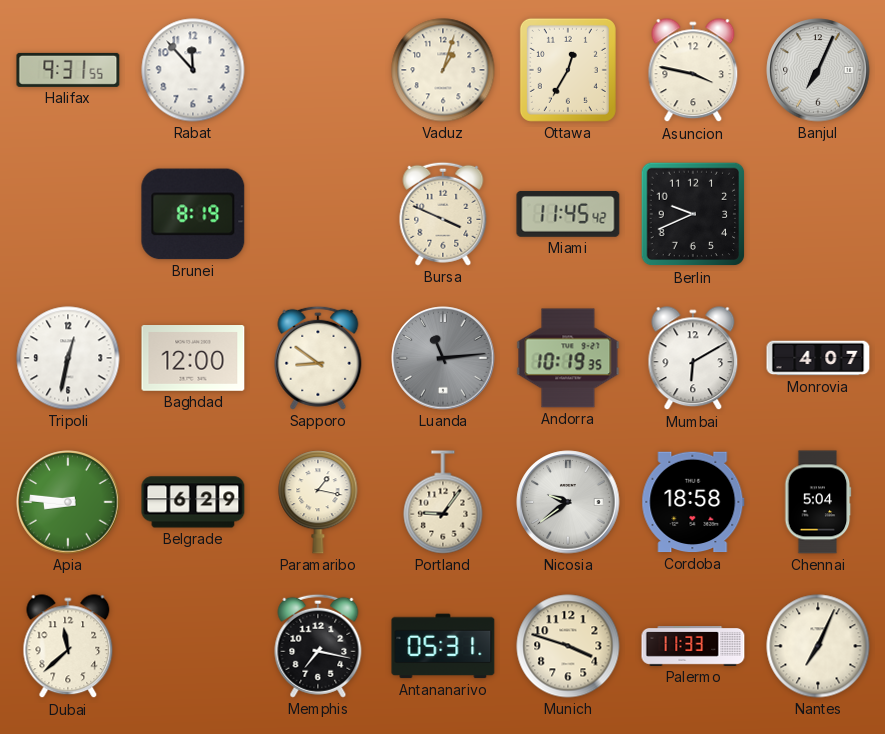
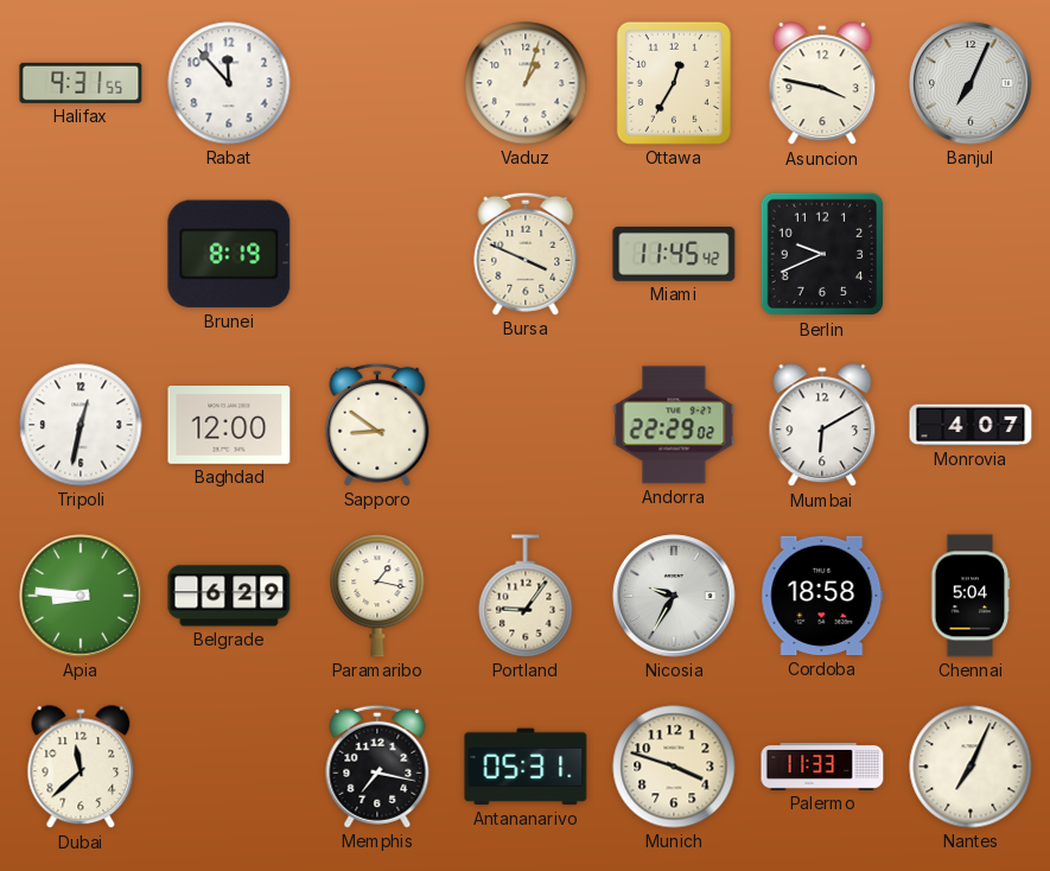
Luanda: 11:14 -> none
Andorra: 10:19 -> 22:29
Nicosia: 9:39 -> 9:35
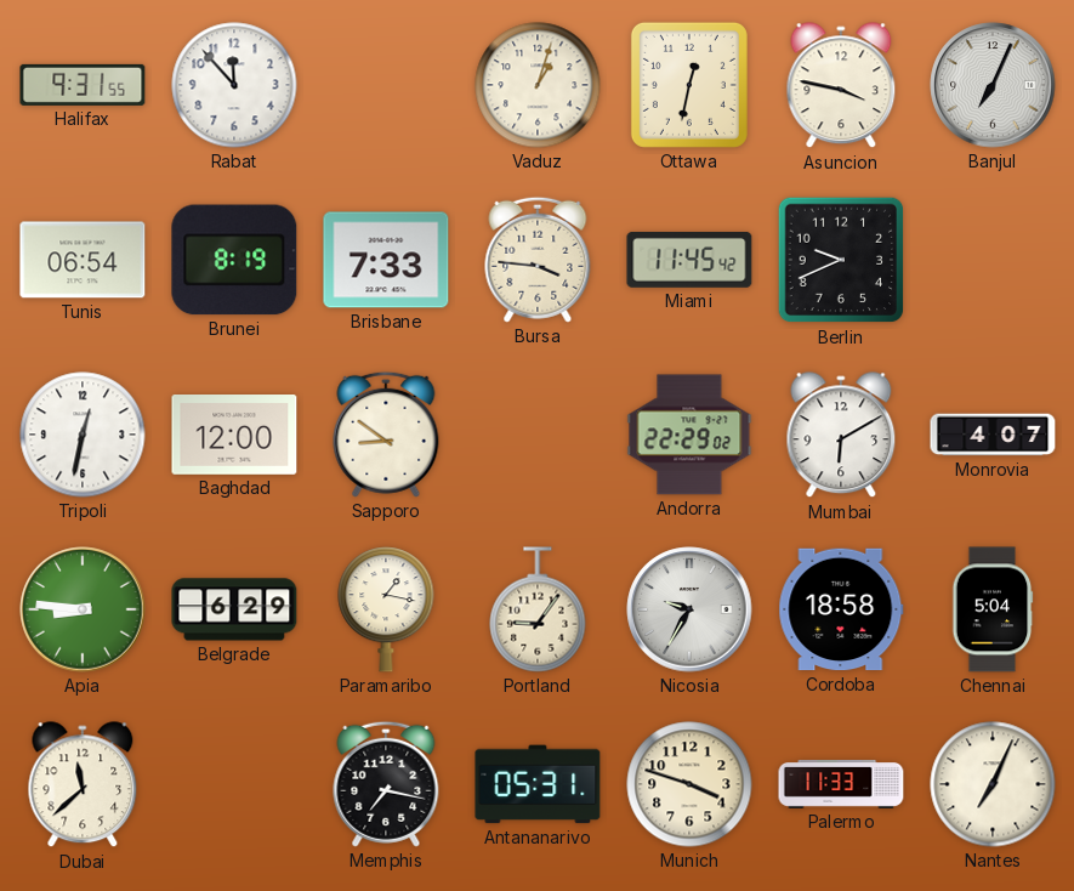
Ottawa: 12:35 -> 12:32
Tunis: none -> 06:54
Brisbane: none -> 7:33
Bursa: 3:49 -> 3:46
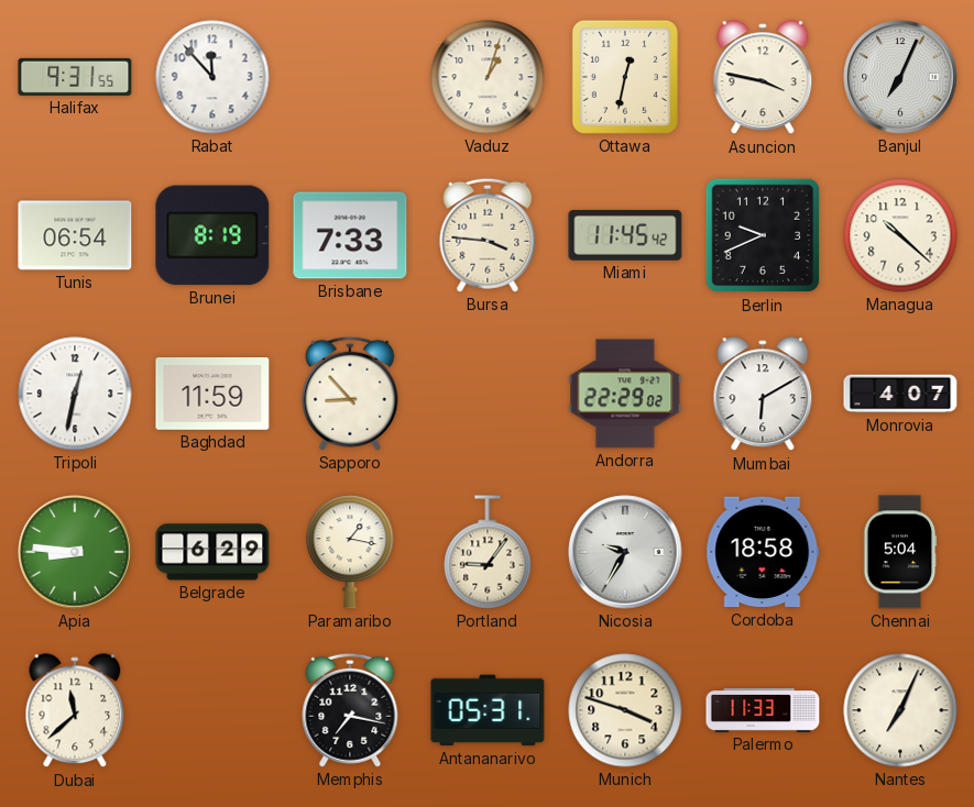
Managua: none -> 10:22
Baghdad: 12:00 -> 11:59
Sapporo: 8:51 -> 8:53
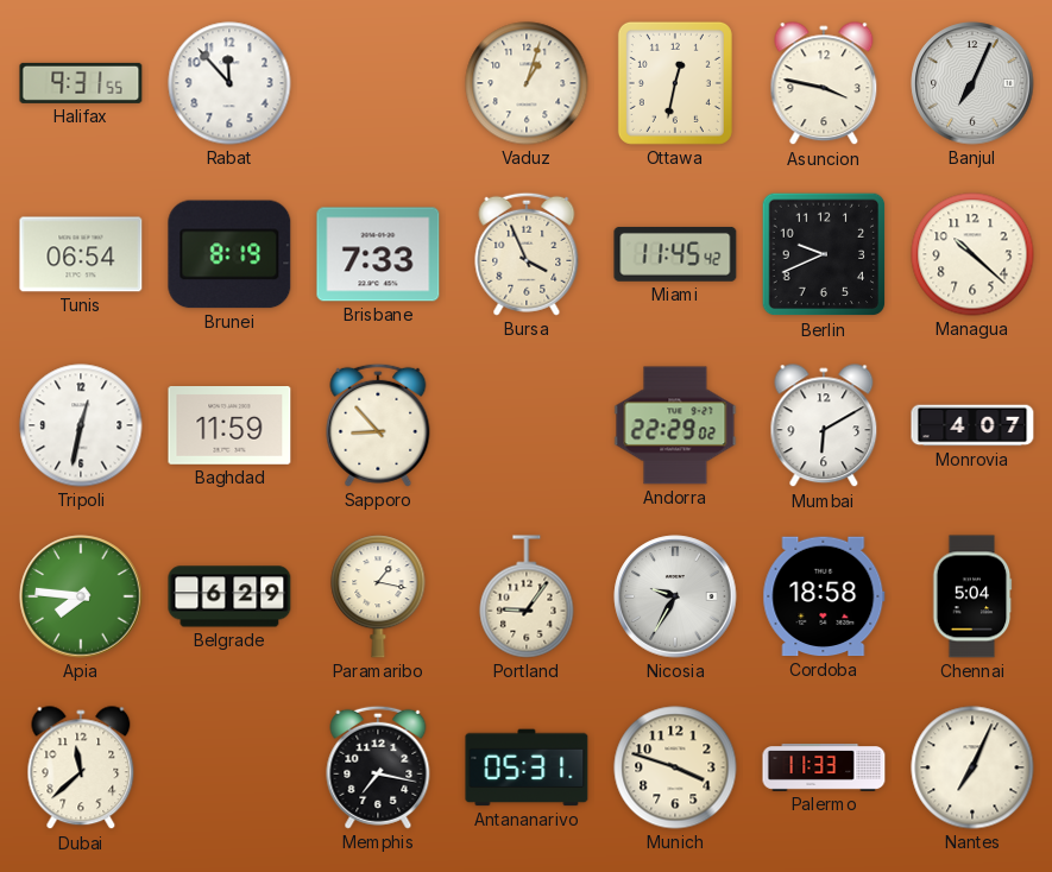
Bursa: 3:46 -> 3:56
Apia: 8:46 -> 7:46
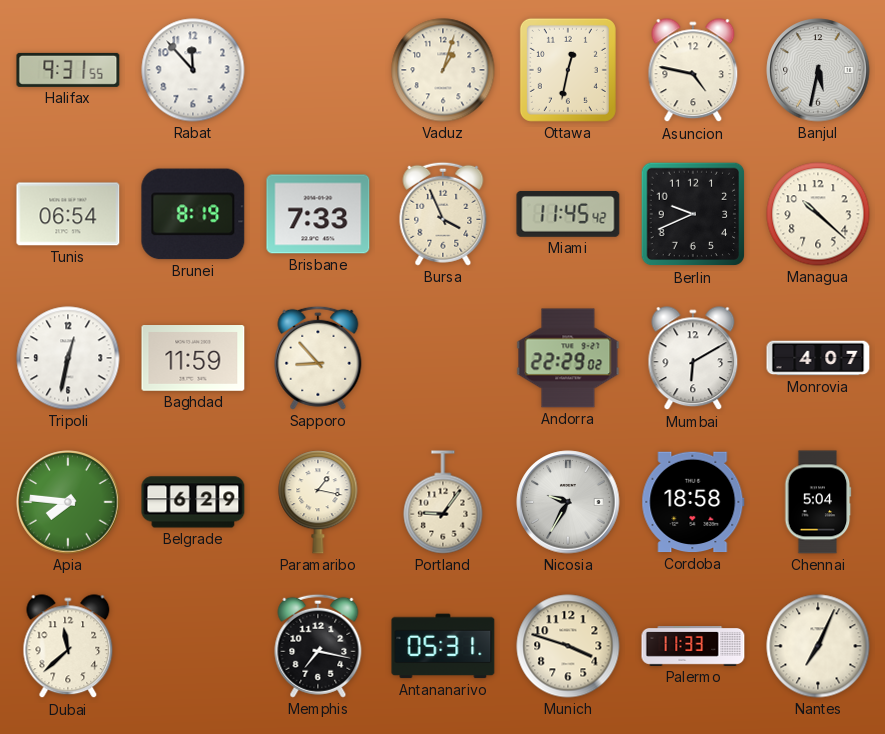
Asuncion: 3:47 -> 4:47
Banjul: 7:04 -> 5:32
